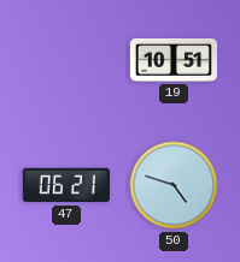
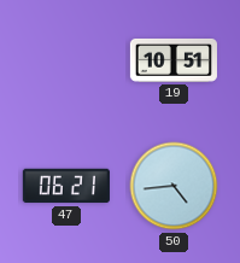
50: 4:48 -> 4:44
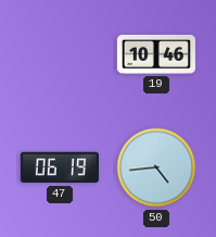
19: 10:51 -> 10:46
47: 06:21 -> 06:19
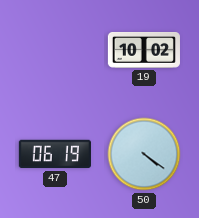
19: 10:46 -> 10:02
50: 4:44 -> 4:21
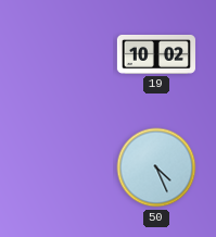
47: 06:19 -> none
50: 4:21 -> 4:26
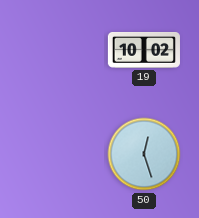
50: 4:26 -> 12:27
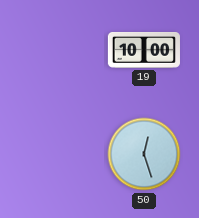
19: 10:02 -> 10:00
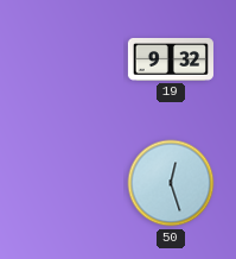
19: 10:00 -> 9:32
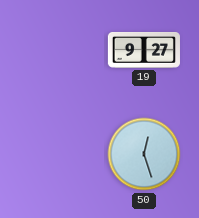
19: 9:32 -> 9:27
